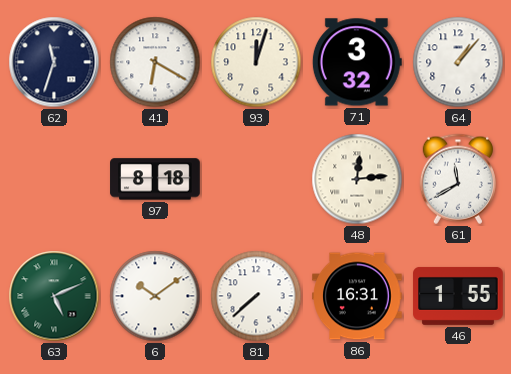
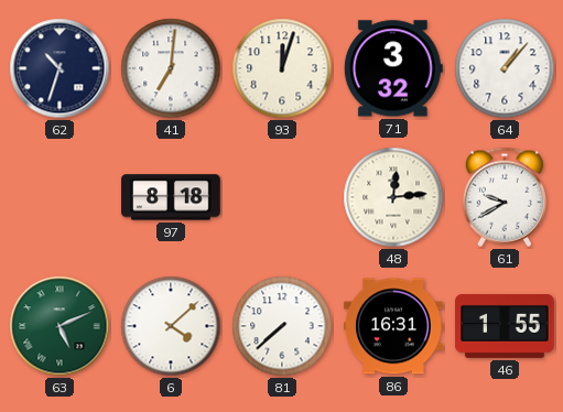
62: 11:33 -> 10:33
41: 6:20 -> 7:01
61: 11:40 -> 9:40
6: 10:09 -> 4:08
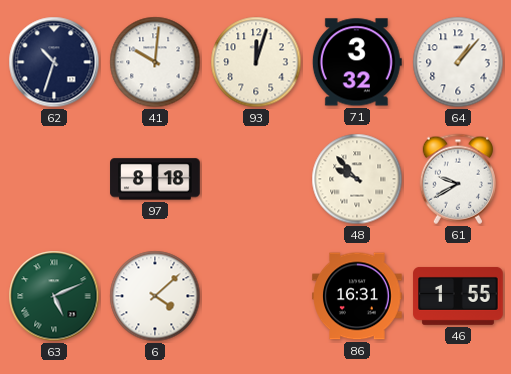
41: 7:01 -> 10:01
48: 12:14 -> 9:53
81: 7:38 -> none
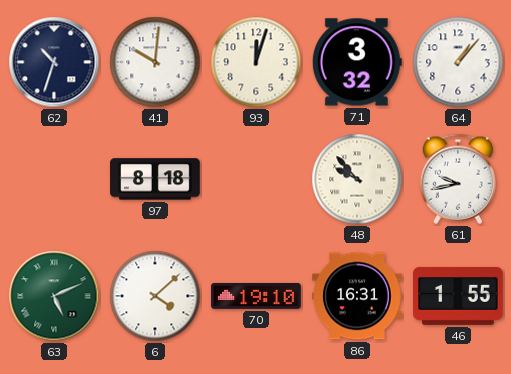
61: 9:40 -> 9:43
70: none -> 19:10
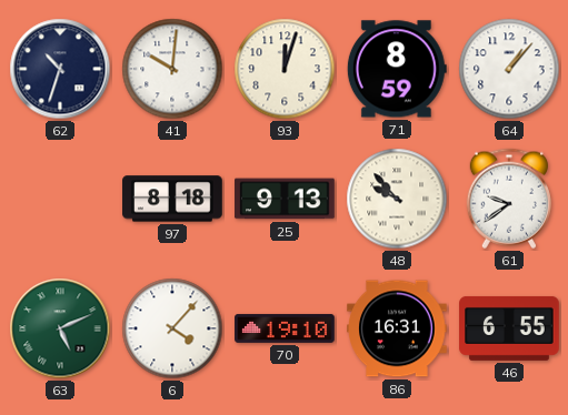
71: 3:32 -> 8:59
25: none -> 9:13
61: 9:43 -> 9:39
6: 4:08 -> 4:07
46: 1:55 -> 6:55
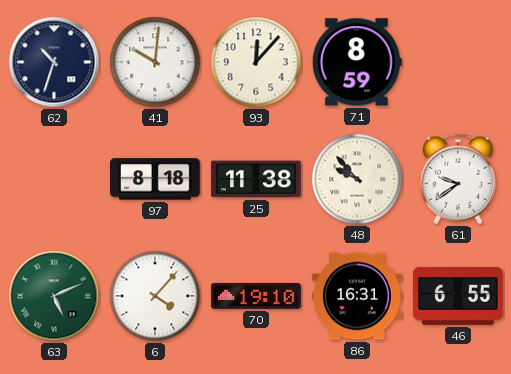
93: 12:03 -> 12:07
64: 1:07 -> none
25: 9:13 -> 11:38
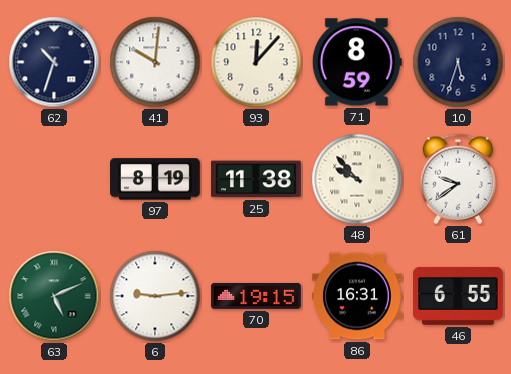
10: none -> 5:33
97: 8:18 -> 8:19
6: 4:07 -> 9:14
70: 19:10 -> 19:15
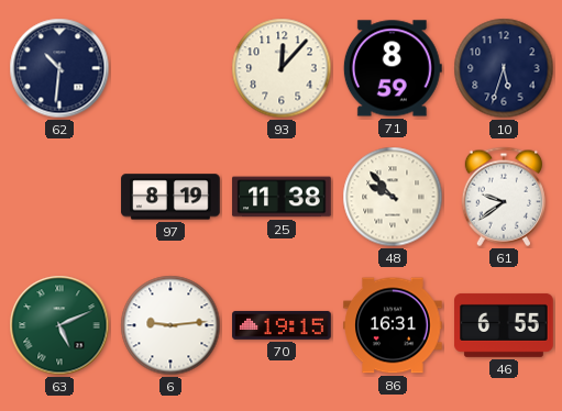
62: 10:33 -> 10:31
41: 10:01 -> none
